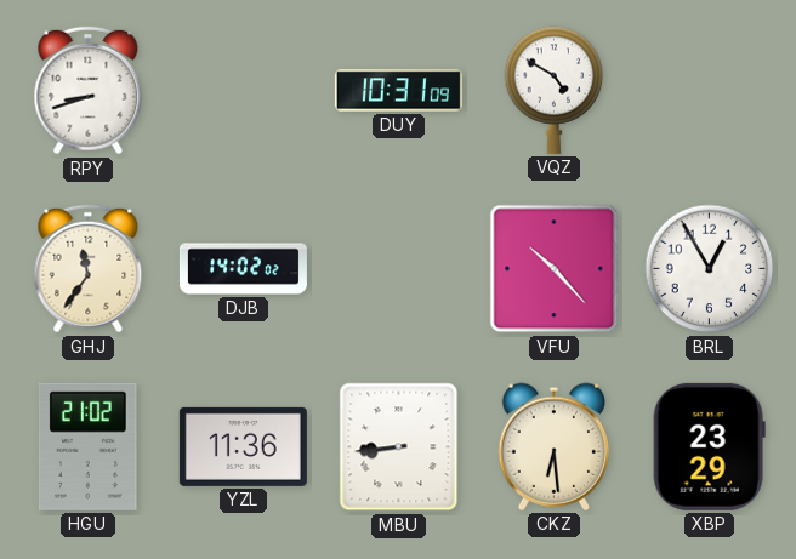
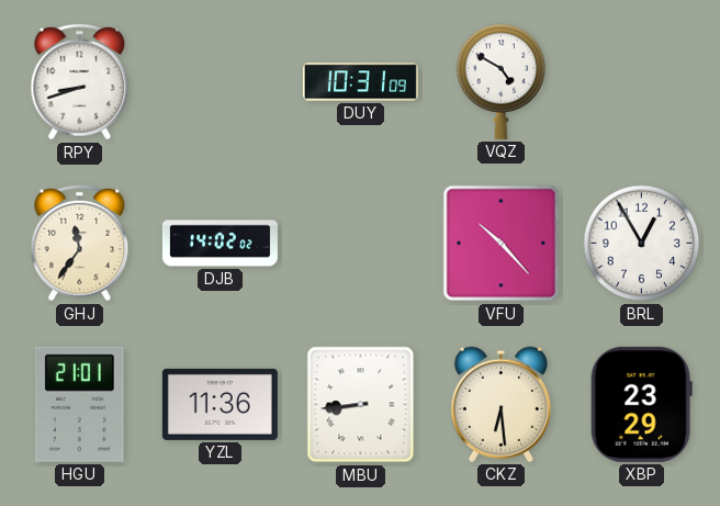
HGU: 21:02 -> 21:01
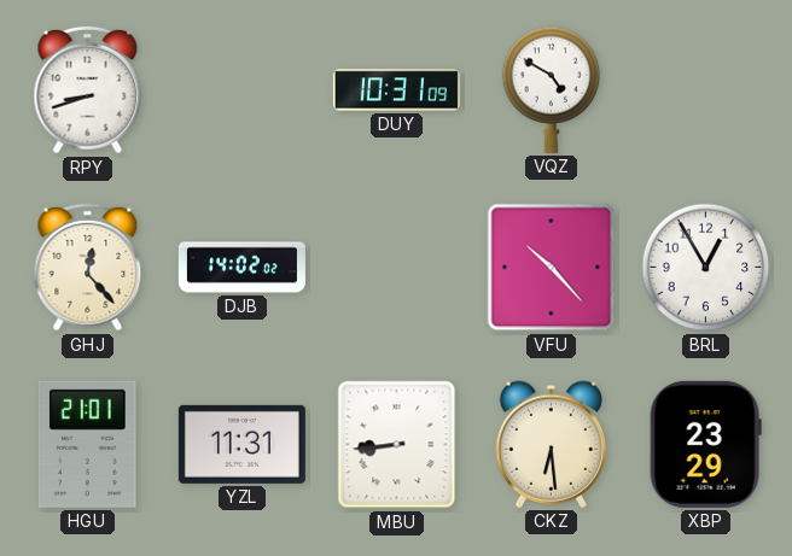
GHJ: 11:36 -> 12:23
YZL: 11:36 -> 11:31
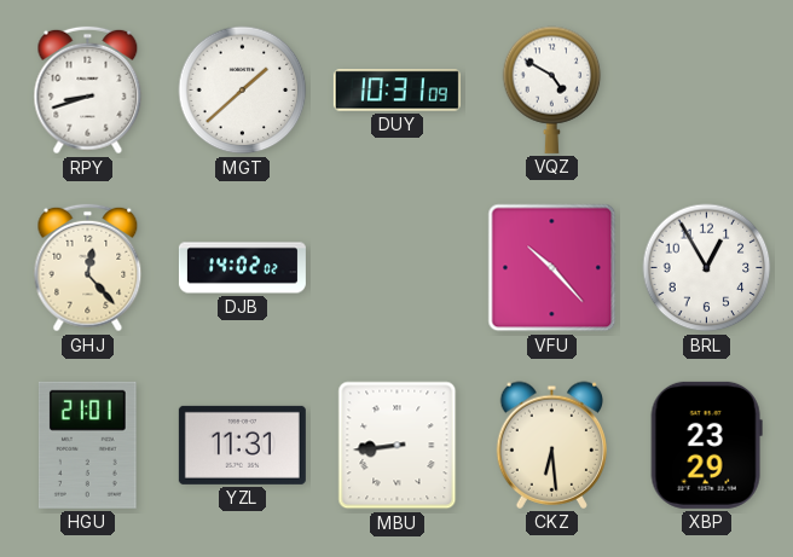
MGT: none -> 1:38
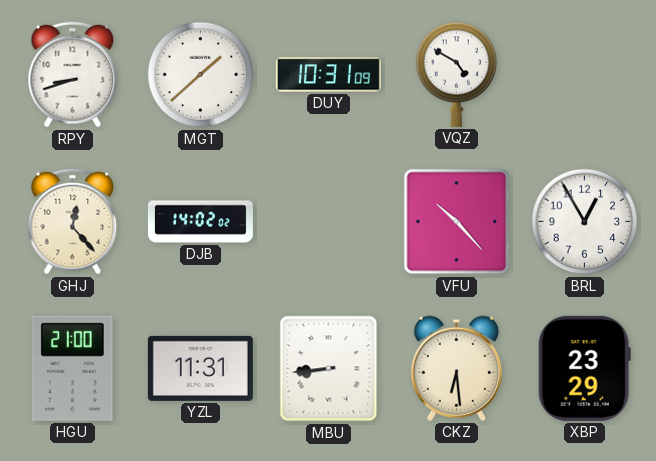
HGU: 21:01 -> 21:00
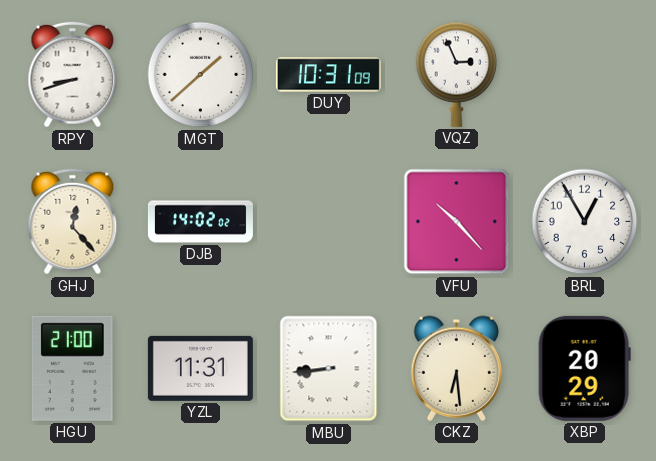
VQZ: 4:50 -> 2:56
XBP: 23:29 -> 20:29
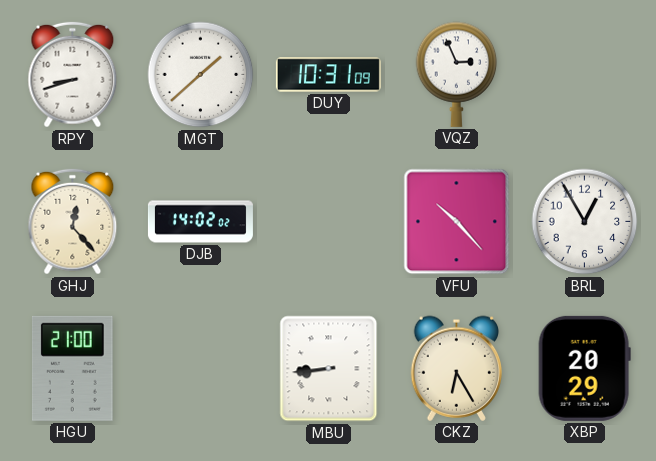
YZL: 11:31 -> none
CKZ: 6:29 -> 6:25
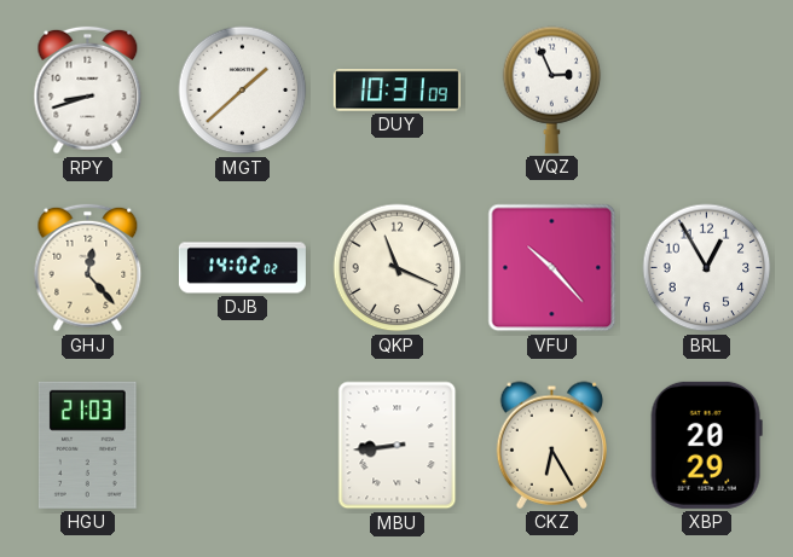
QKP: none -> 11:19
HGU: 21:00 -> 21:03
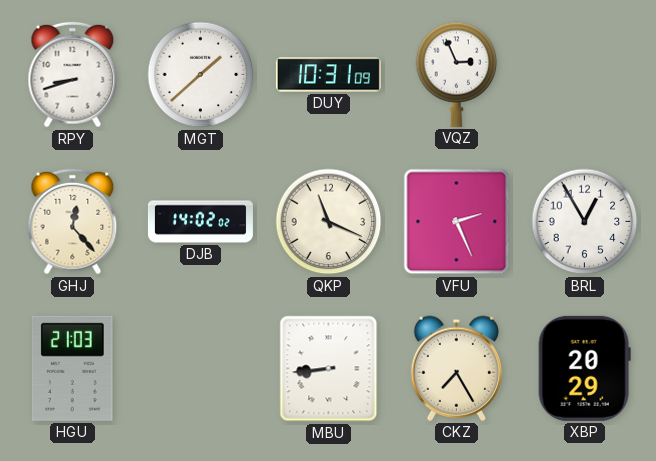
VFU: 10:23 -> 2:26
CKZ: 6:25 -> 7:25
